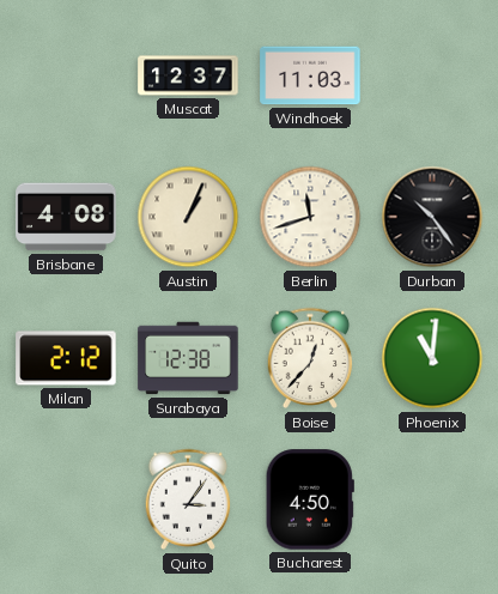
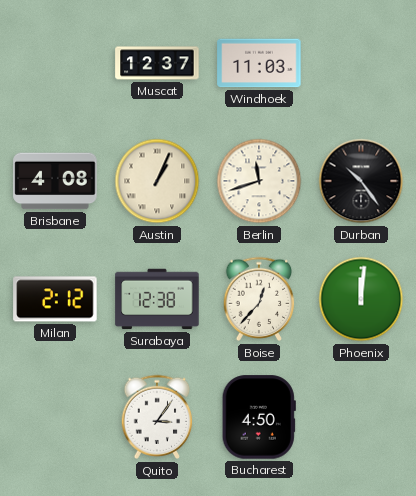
Phoenix: 11:01 -> 12:01
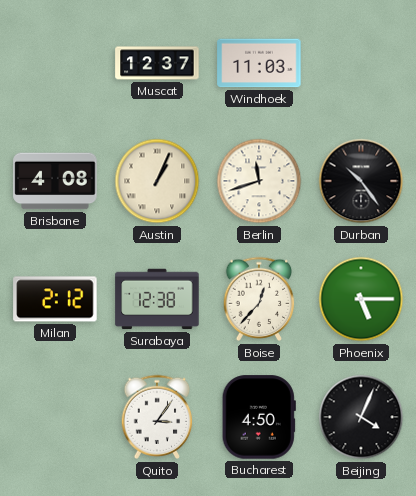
Phoenix: 12:01 -> 5:15
Beijing: none -> 4:04
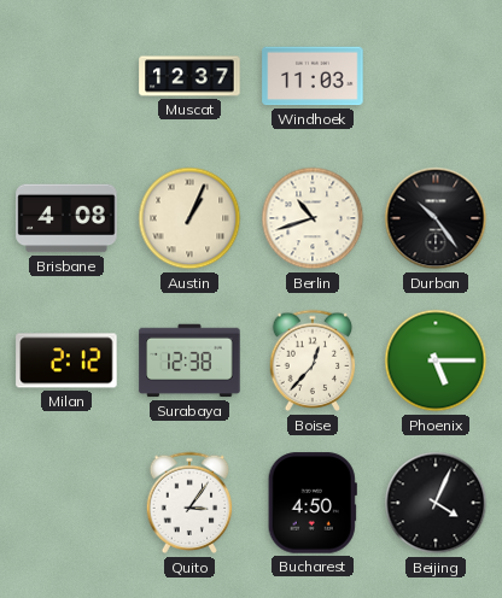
Berlin: 11:42 -> 10:42
